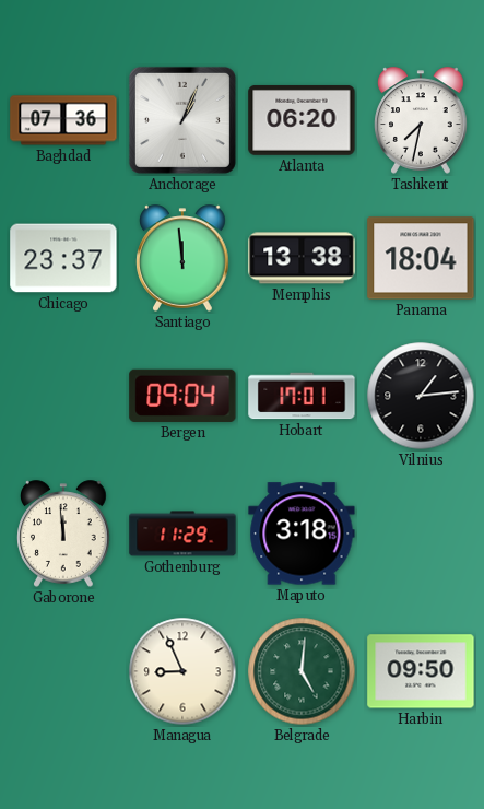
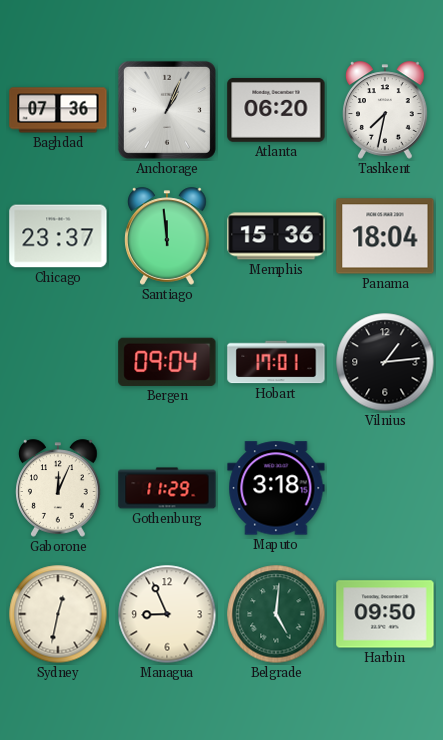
Memphis: 13:38 -> 15:36
Gaborone: 11:59 -> 12:04
Sydney: none -> 12:32
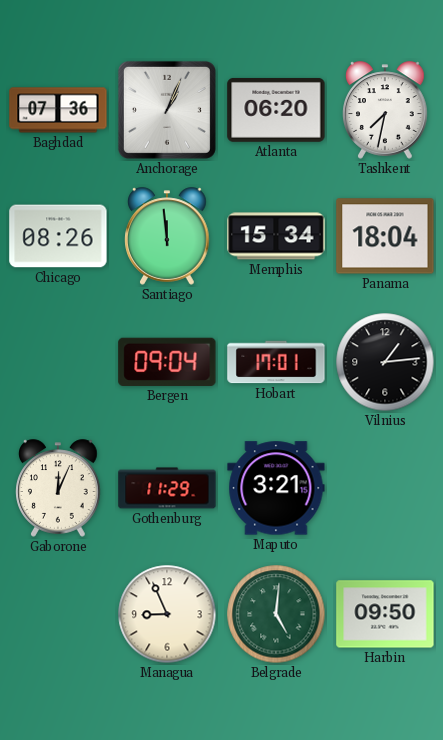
Chicago: 23:37 -> 08:26
Memphis: 15:36 -> 15:34
Maputo: 3:18 -> 3:21
Sydney: 12:32 -> none
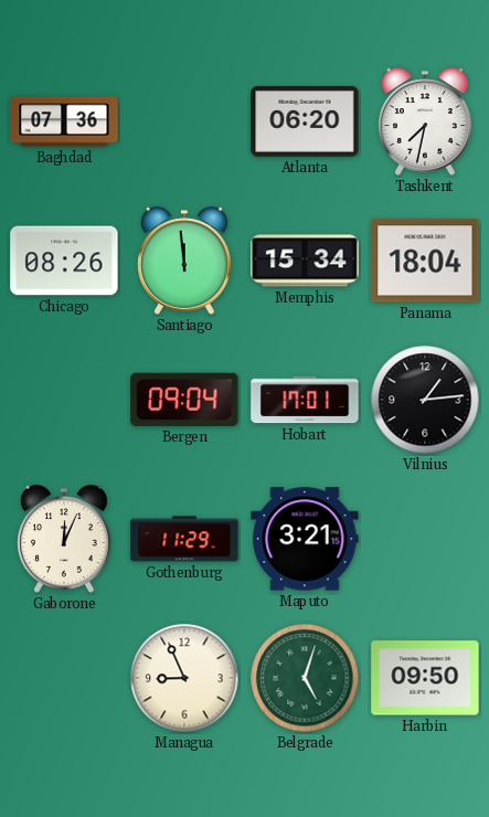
Anchorage: 1:04 -> none
Belgrade: 5:01 -> 5:03
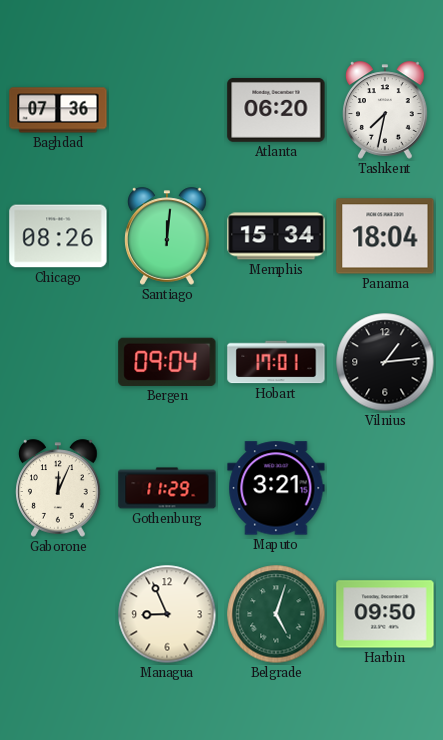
Santiago: 11:59 -> 12:01
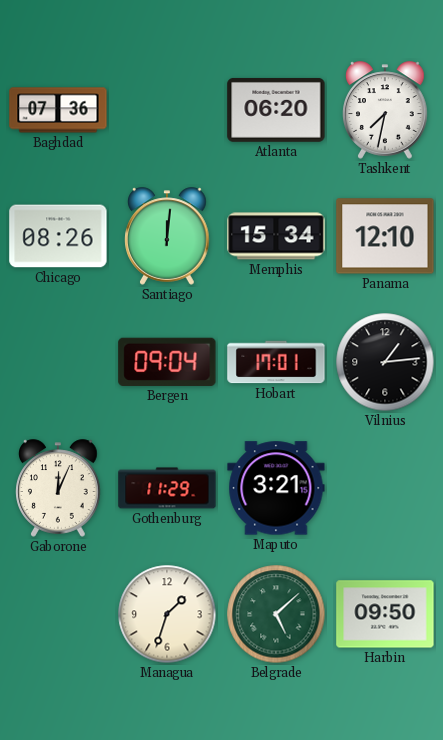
Panama: 18:04 -> 12:10
Managua: 8:56 -> 1:33
Belgrade: 5:03 -> 5:08
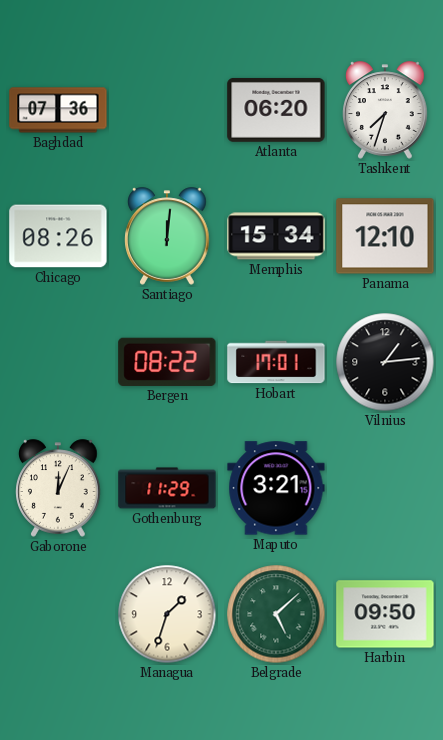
Tashkent: 7:32 -> 7:33
Bergen: 09:04 -> 08:22
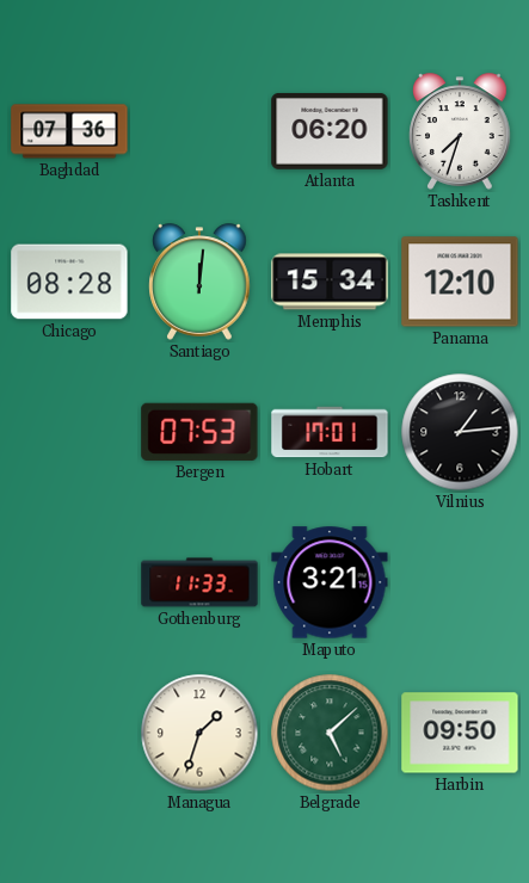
Chicago: 08:26 -> 08:28
Bergen: 08:22 -> 07:53
Gaborone: 12:04 -> none
Gothenburg: 11:29 -> 11:33
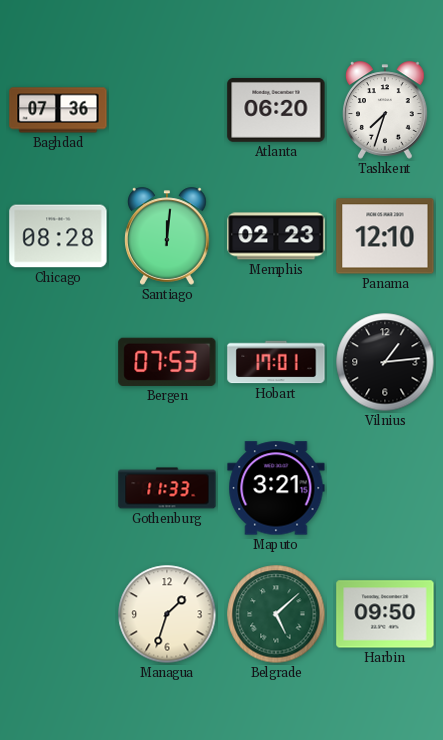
Memphis: 15:34 -> 02:23
